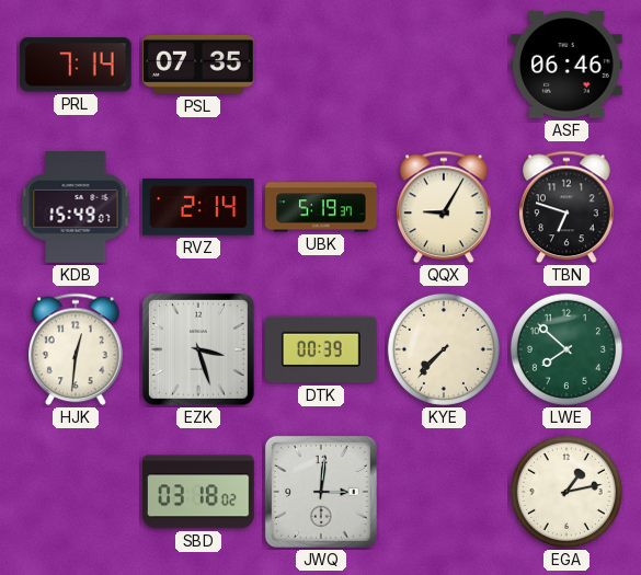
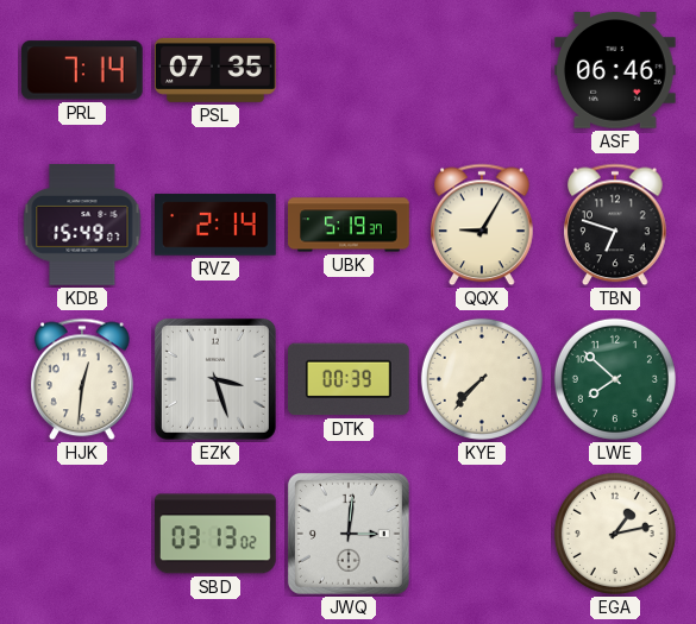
SBD: 03:18 -> 03:13
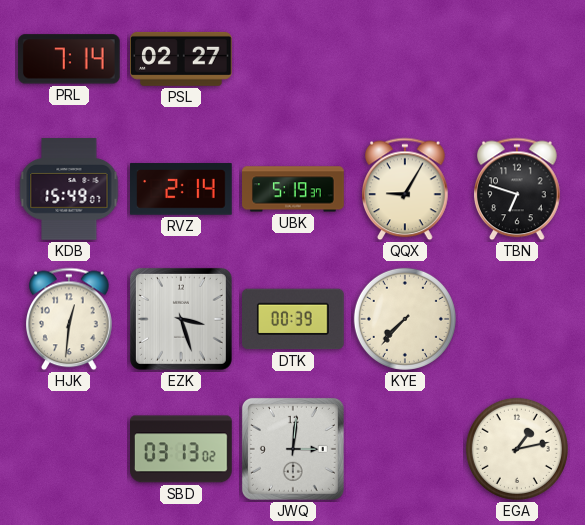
PSL: 07:35 -> 02:27
ASF: 06:46 -> none
LWE: 7:52 -> none
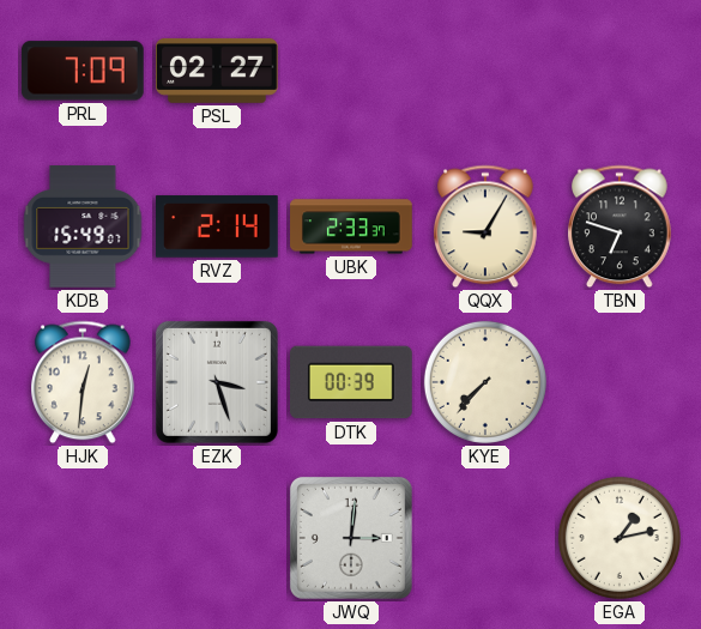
PRL: 7:14 -> 7:09
UBK: 5:19 -> 2:33
SBD: 03:13 -> none
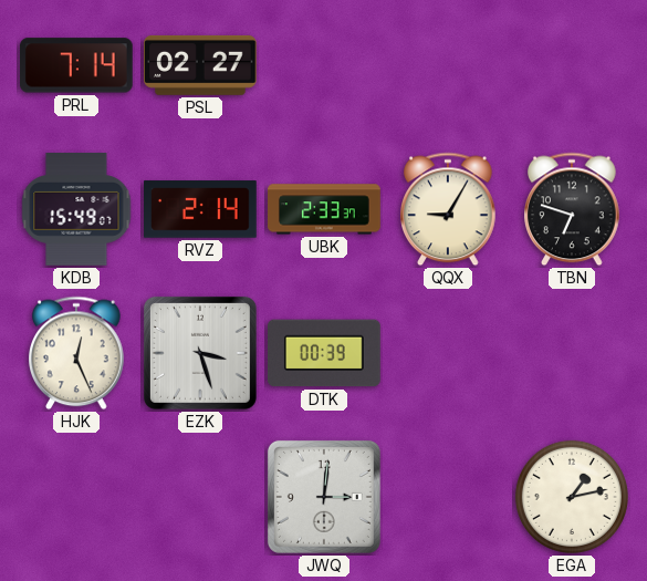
PRL: 7:09 -> 7:14
HJK: 12:31 -> 12:26
KYE: 7:37 -> none
